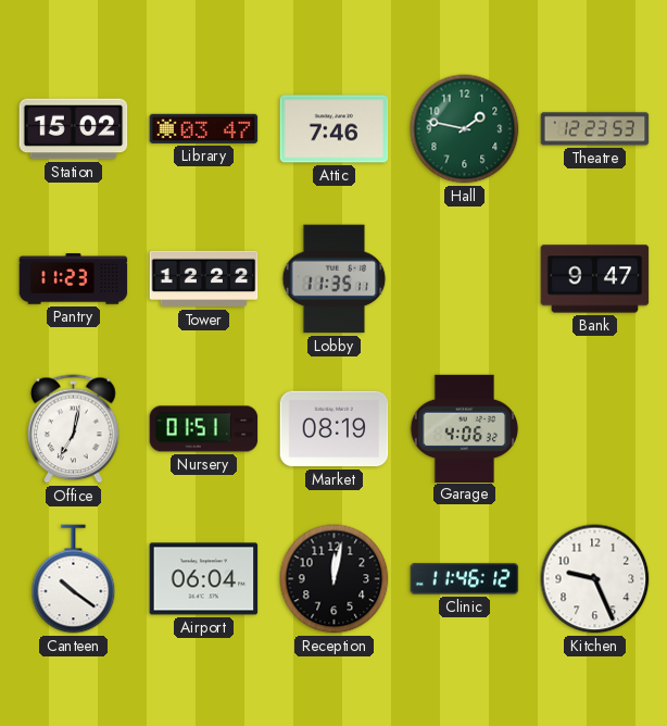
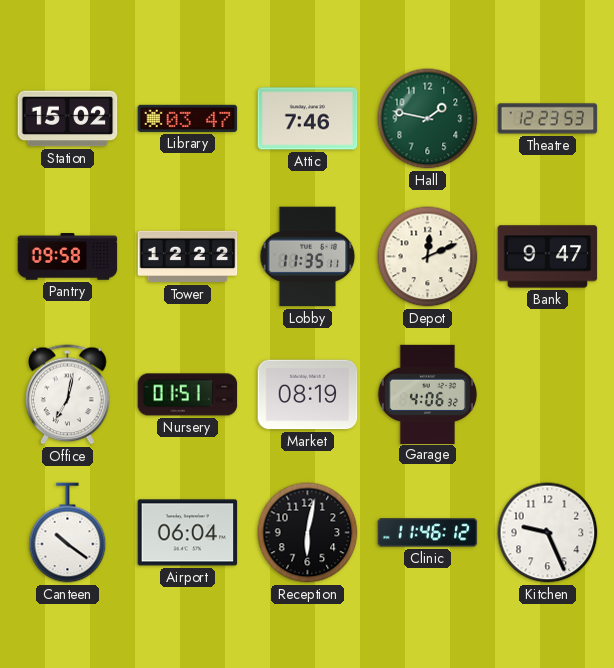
Pantry: 11:23 -> 09:58
Depot: none -> 12:11
Reception: 12:02 -> 6:02
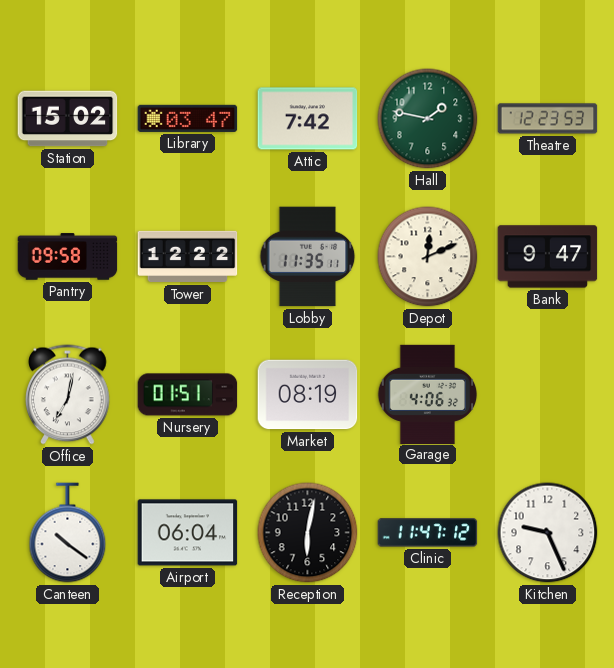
Attic: 7:46 -> 7:42
Clinic: 11:46 -> 11:47
